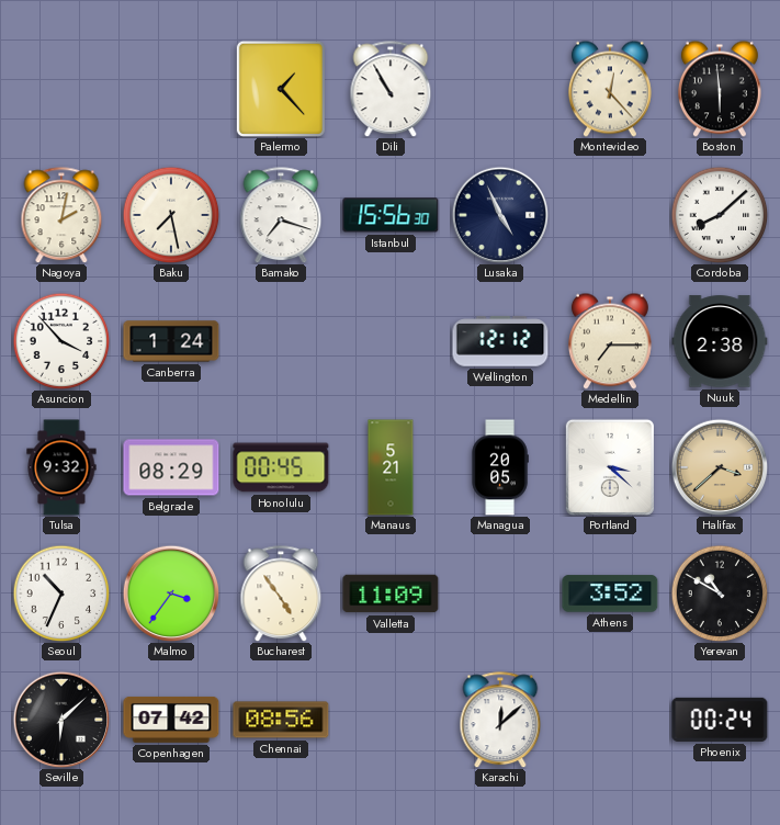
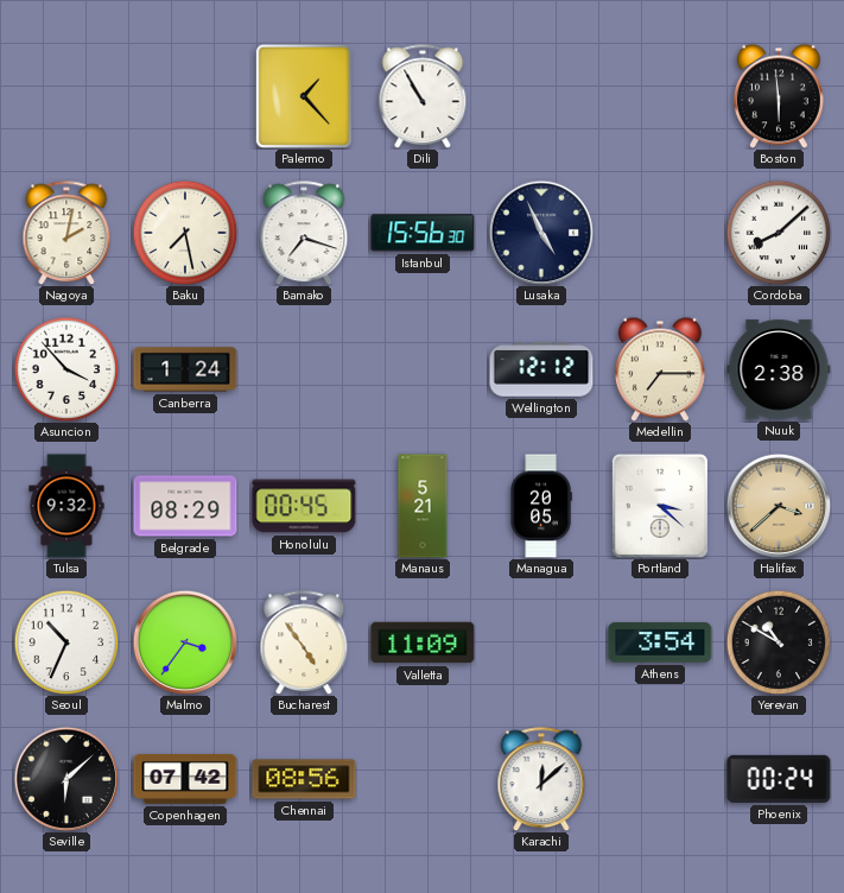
Montevideo: 12:23 -> none
Athens: 3:52 -> 3:54
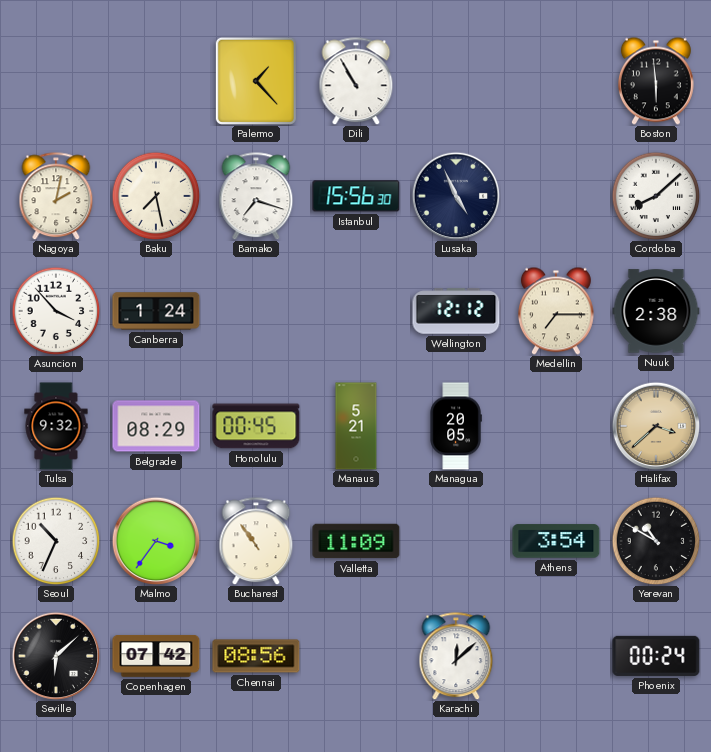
Portland: 3:22 -> none
Bucharest: 4:54 -> 10:54
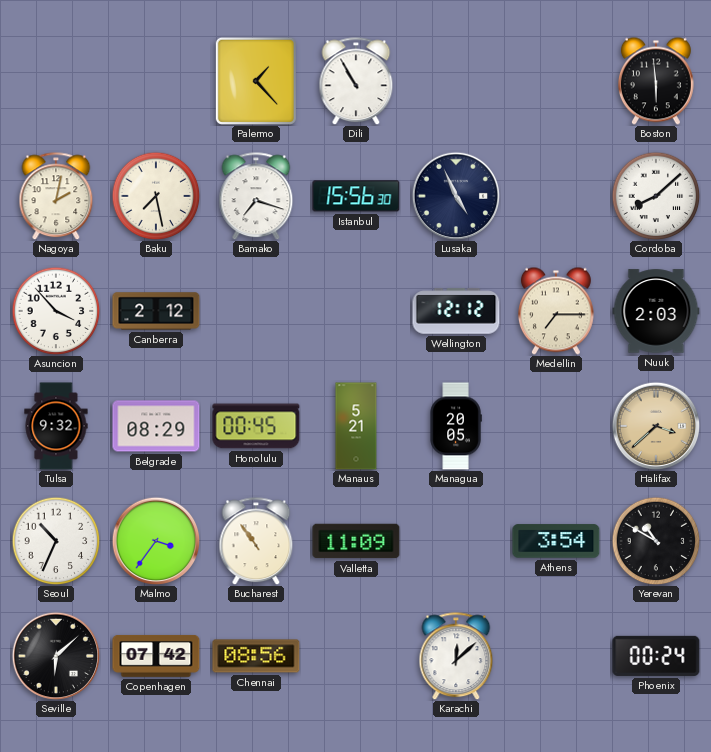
Canberra: 1:24 -> 2:12
Nuuk: 2:38 -> 2:03
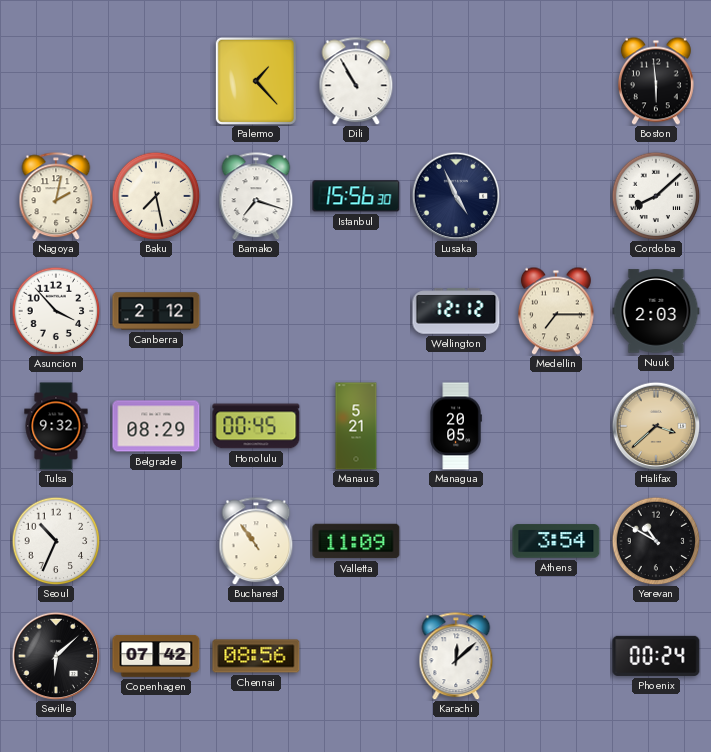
Malmo: 3:36 -> none
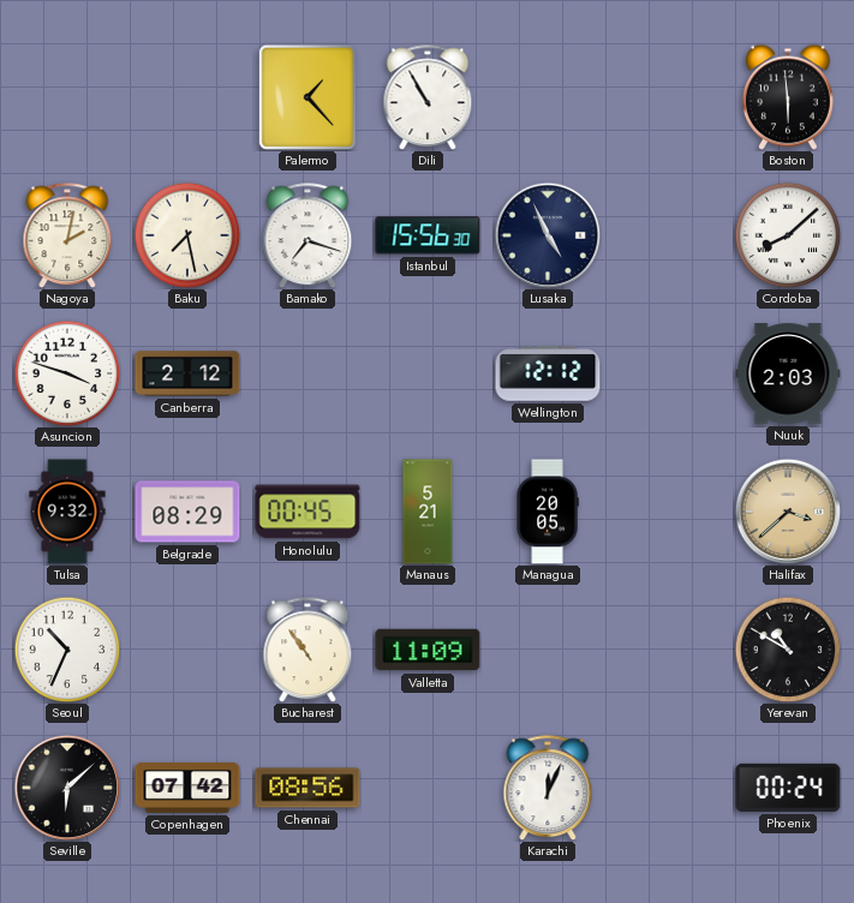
Asuncion: 3:53 -> 3:48
Medellin: 7:15 -> none
Athens: 3:54 -> none
Karachi: 12:08 -> 12:04
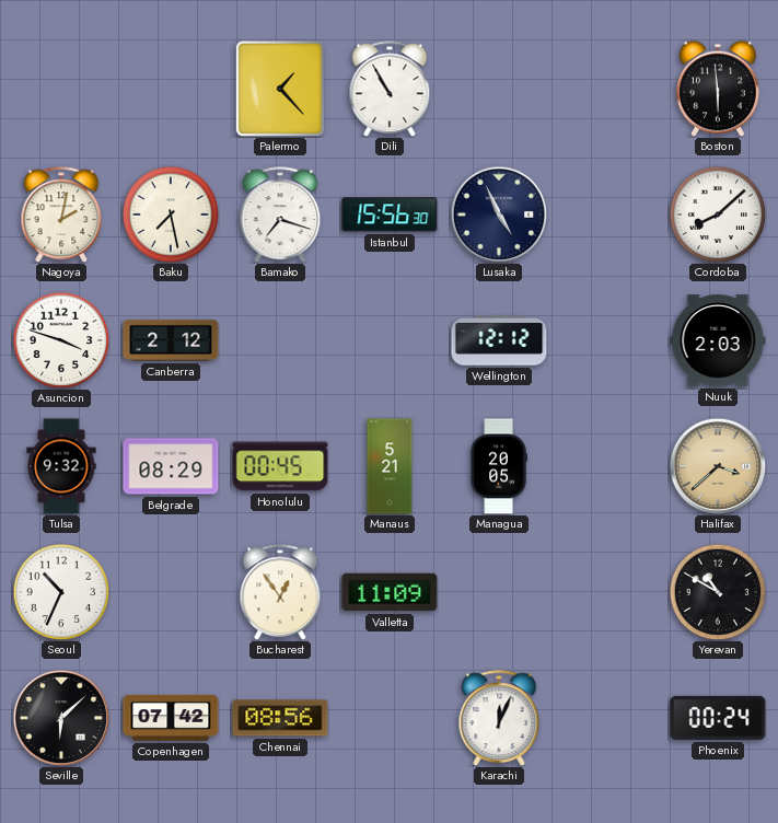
Bucharest: 10:54 -> 12:54
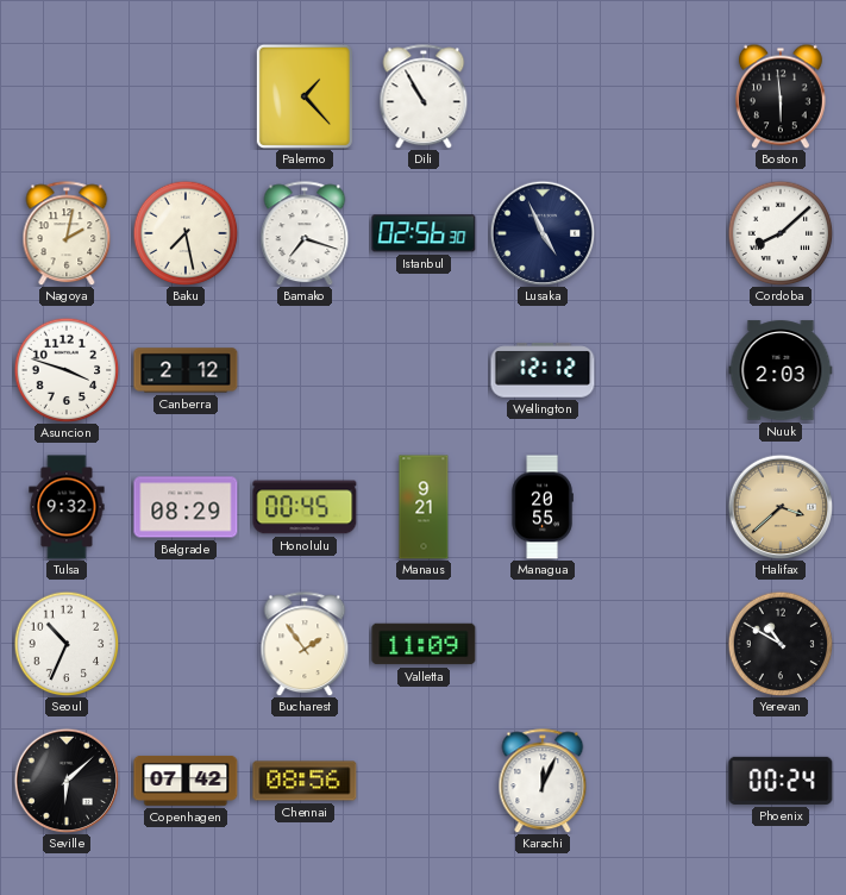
Istanbul: 15:56 -> 02:56
Manaus: 5:21 -> 9:21
Managua: 20:05 -> 20:55
Bucharest: 12:54 -> 1:54
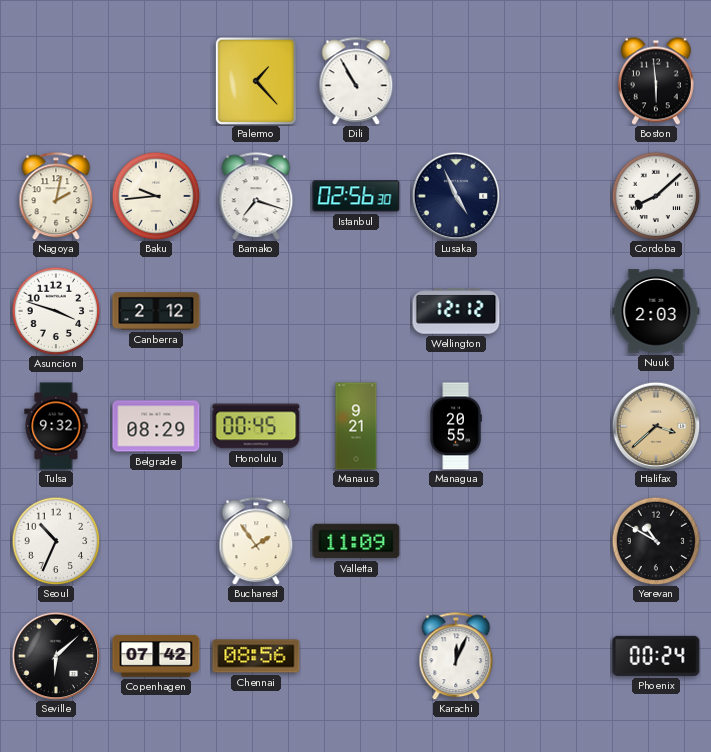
Baku: 7:28 -> 9:44
